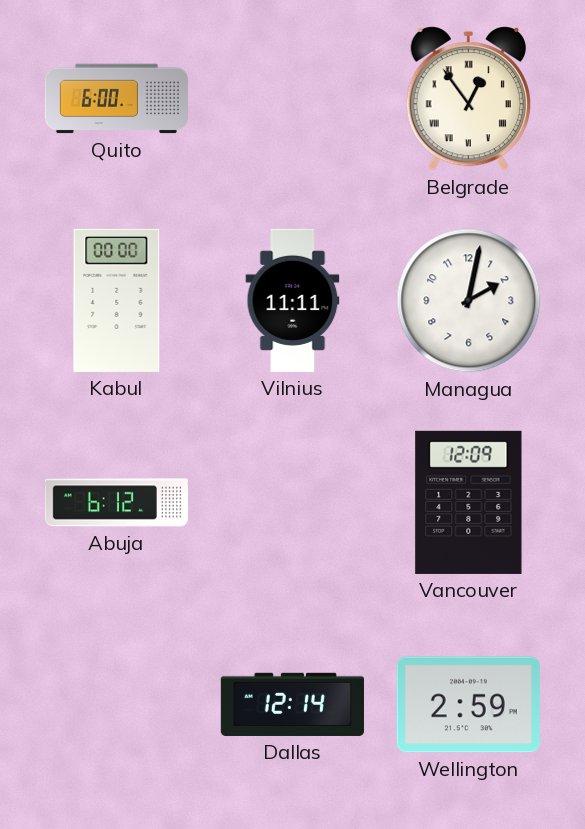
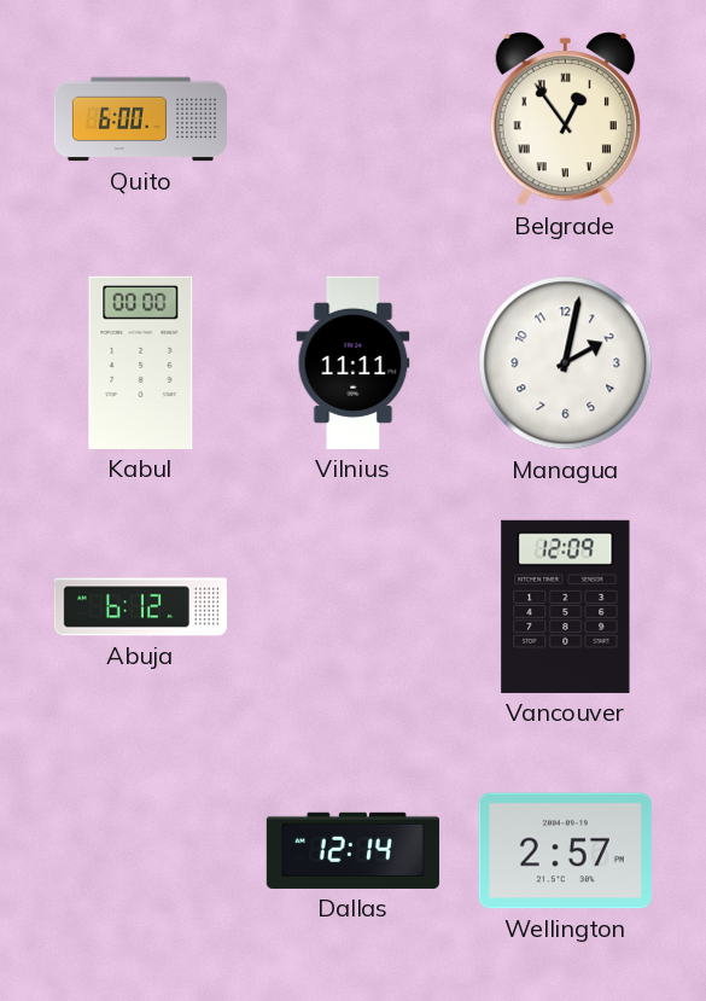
Wellington: 2:59 -> 2:57
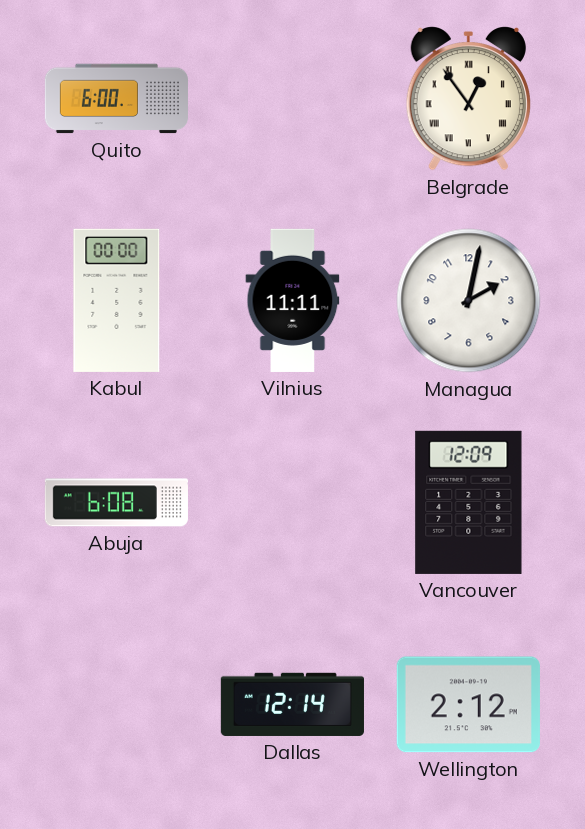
Abuja: 6:12 -> 6:08
Wellington: 2:57 -> 2:12
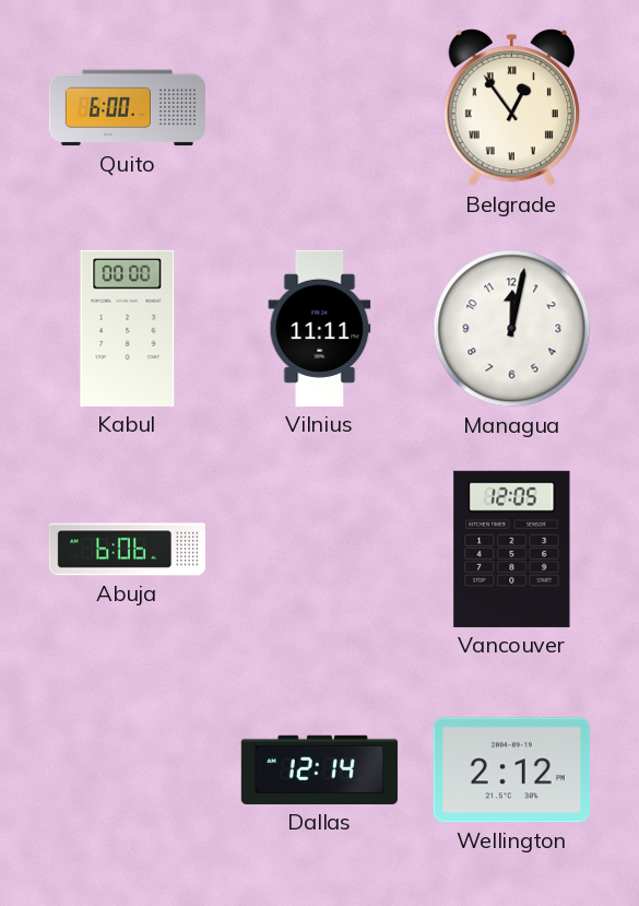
Managua: 2:02 -> 12:02
Abuja: 6:08 -> 6:06
Vancouver: 12:09 -> 12:05
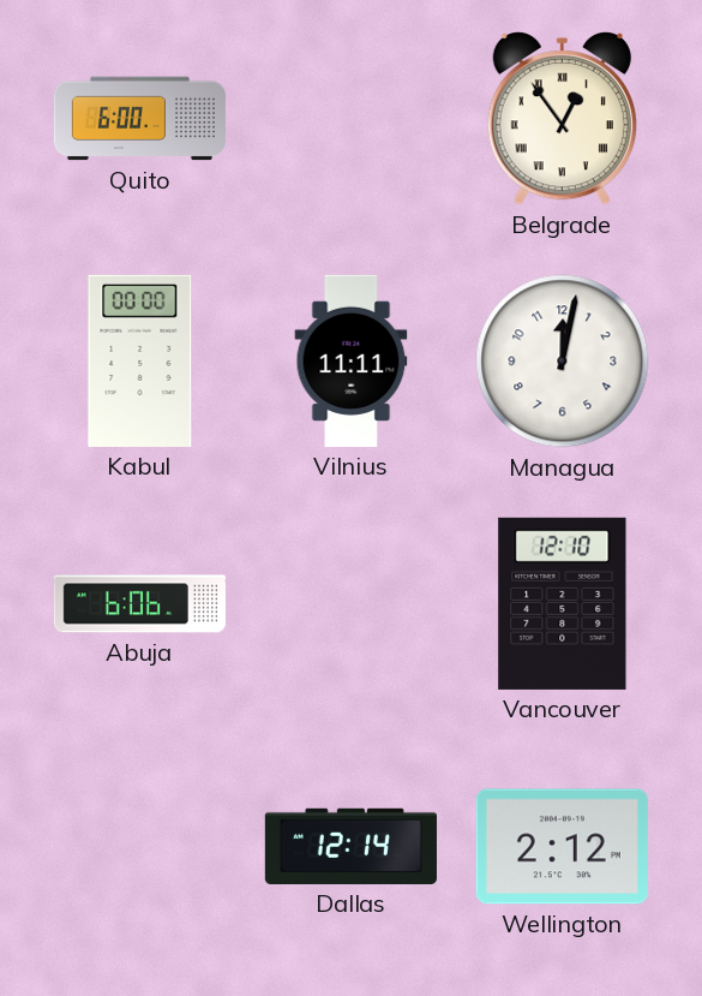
Vancouver: 12:05 -> 12:10
